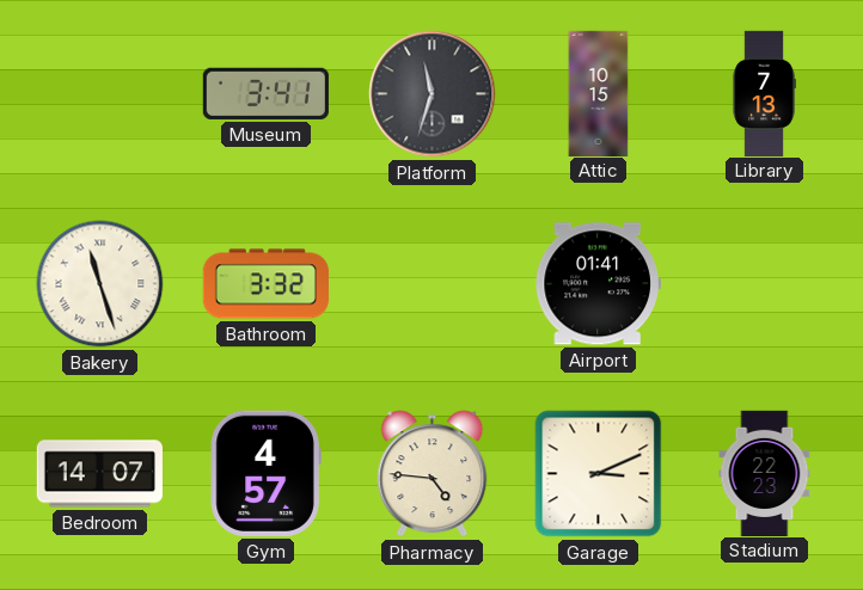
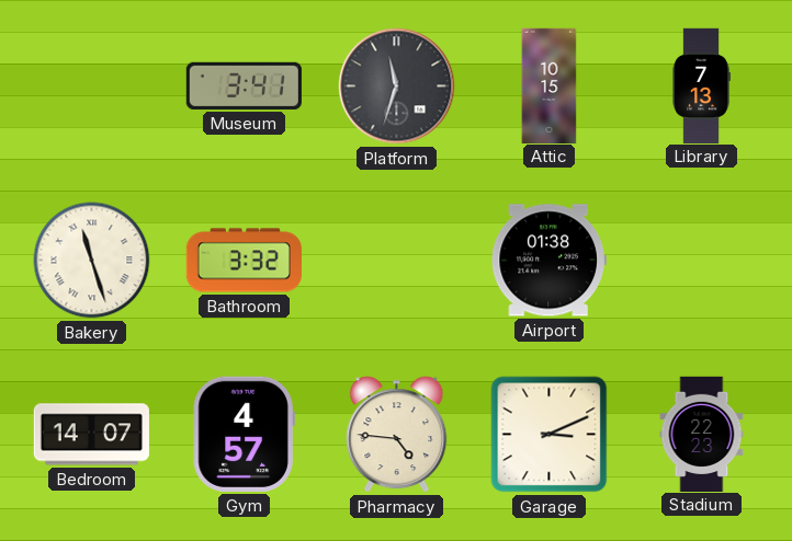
Airport: 01:41 -> 01:38
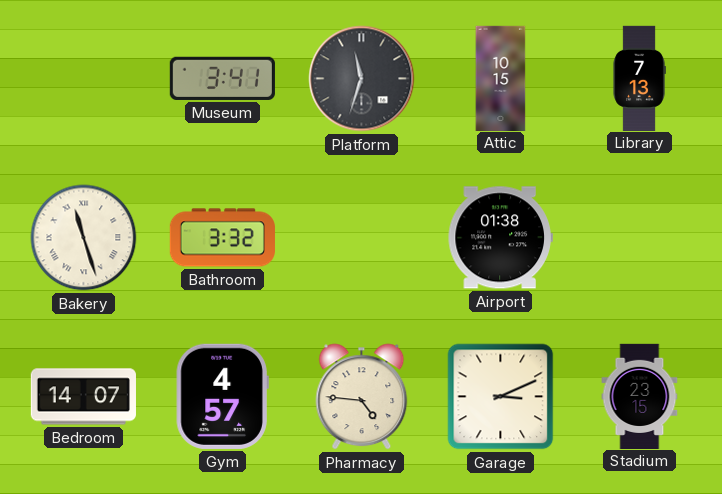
Stadium: 22:23 -> 23:15
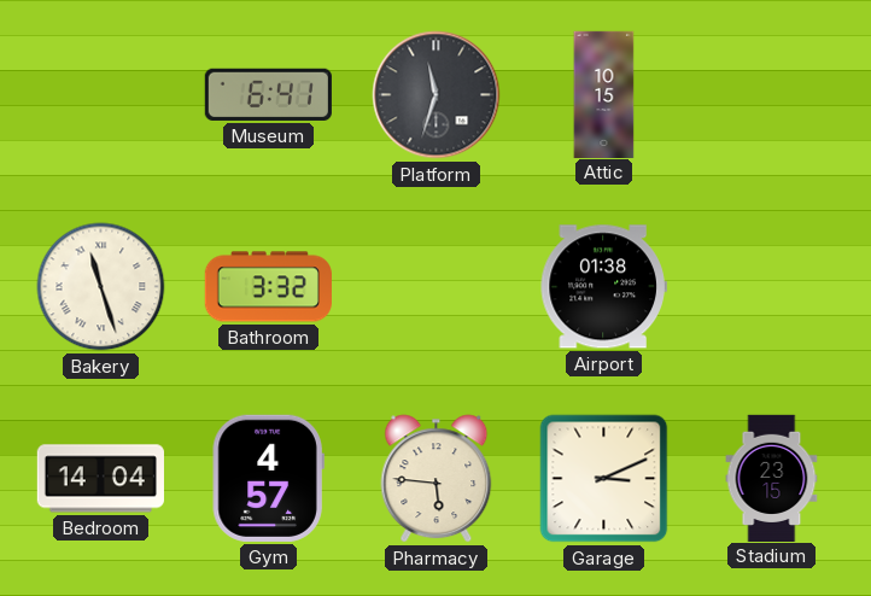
Museum: 3:41 -> 6:41
Library: 7:13 -> none
Bedroom: 14:07 -> 14:04
Pharmacy: 4:46 -> 5:46
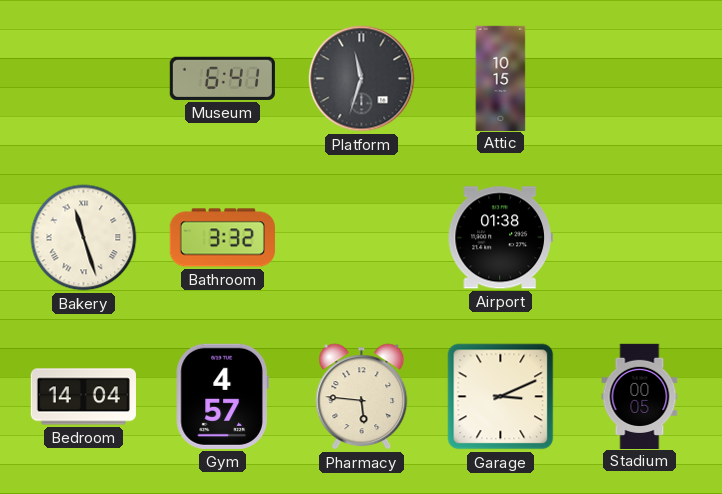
Stadium: 23:15 -> 00:05
